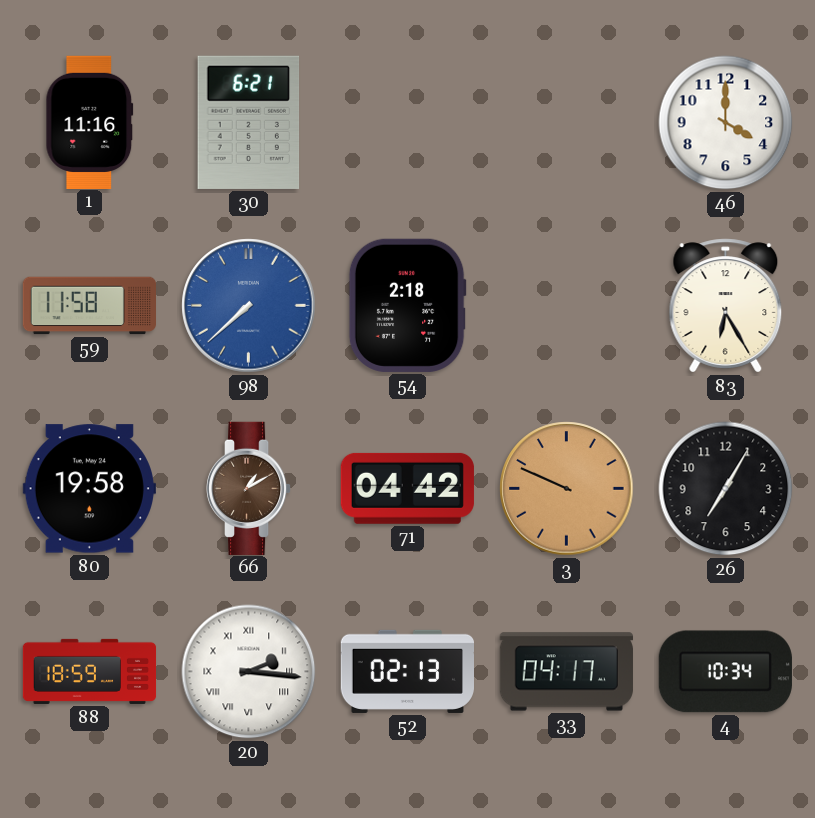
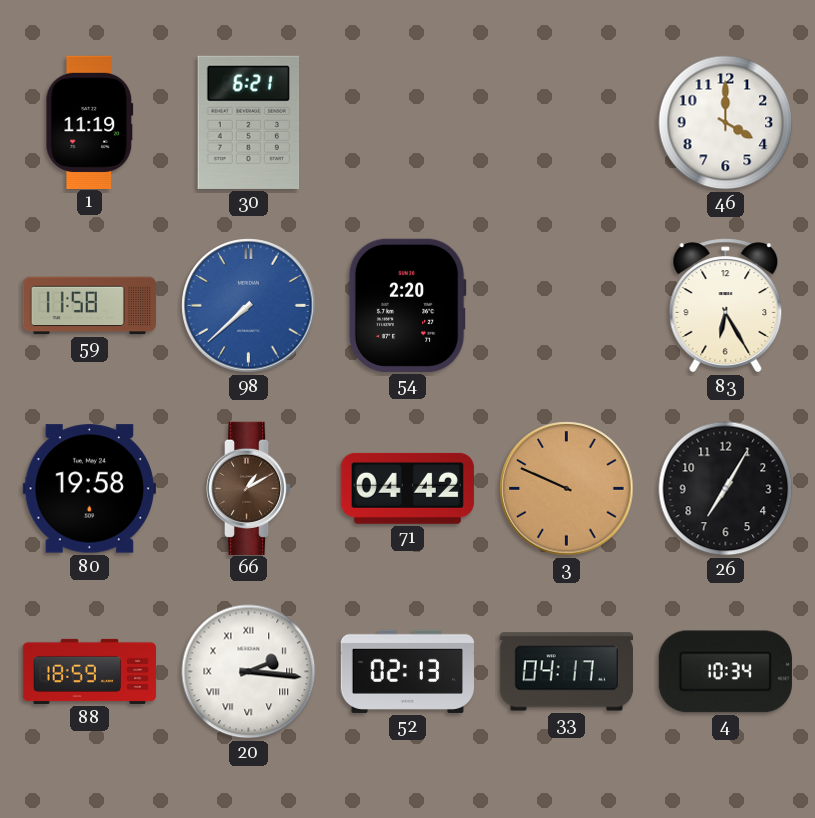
1: 11:16 -> 11:19
54: 2:18 -> 2:20
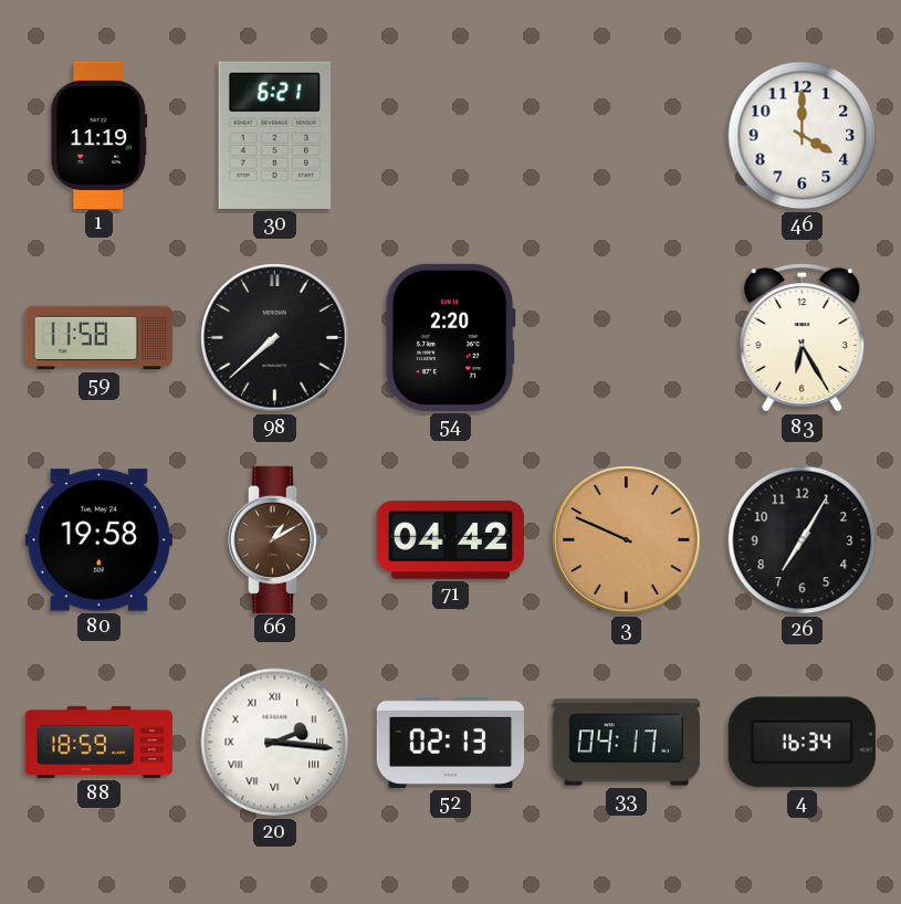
98 dial: blue -> black
4: 10:34 -> 16:34
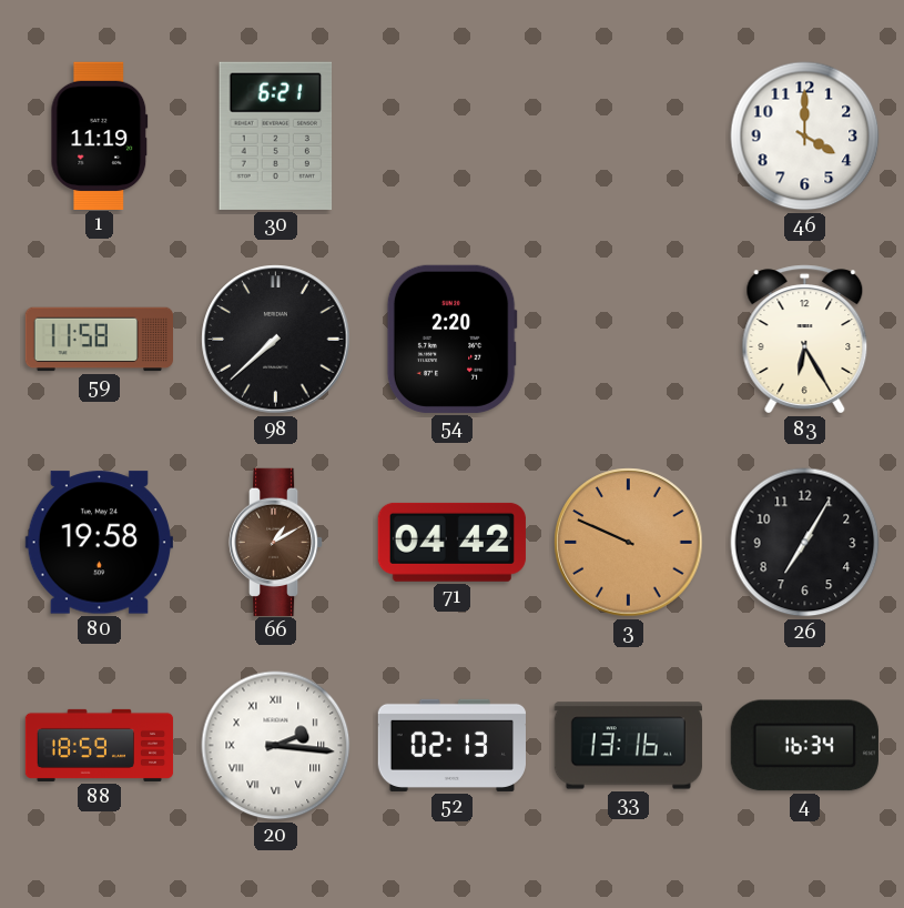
33: 04:17 -> 13:16
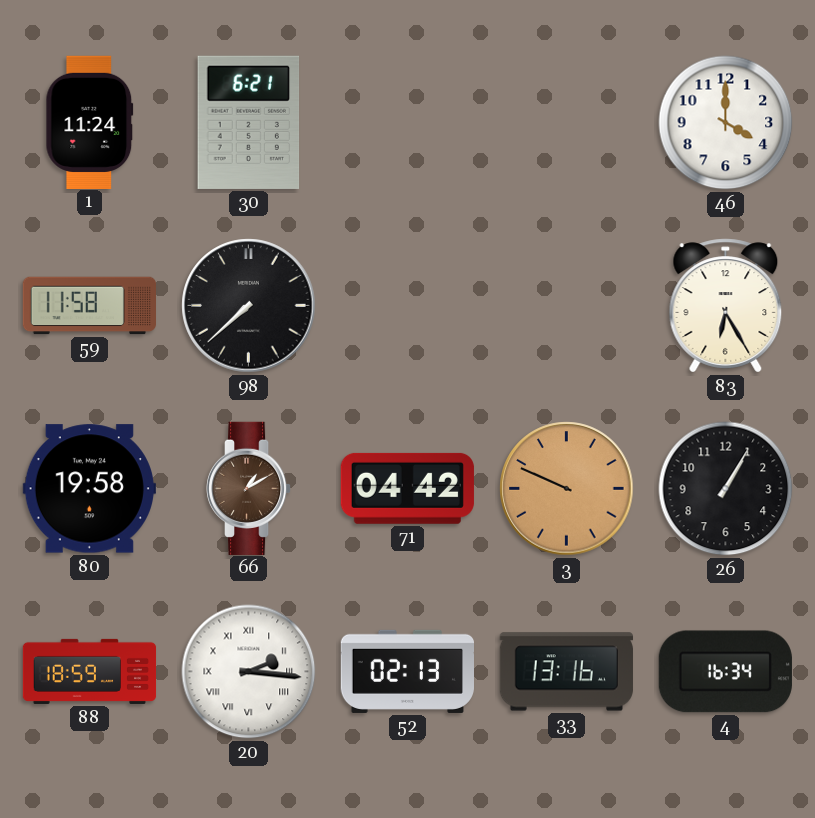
1: 11:19 -> 11:24
54: 2:20 -> none
26: 7:05 -> 1:05
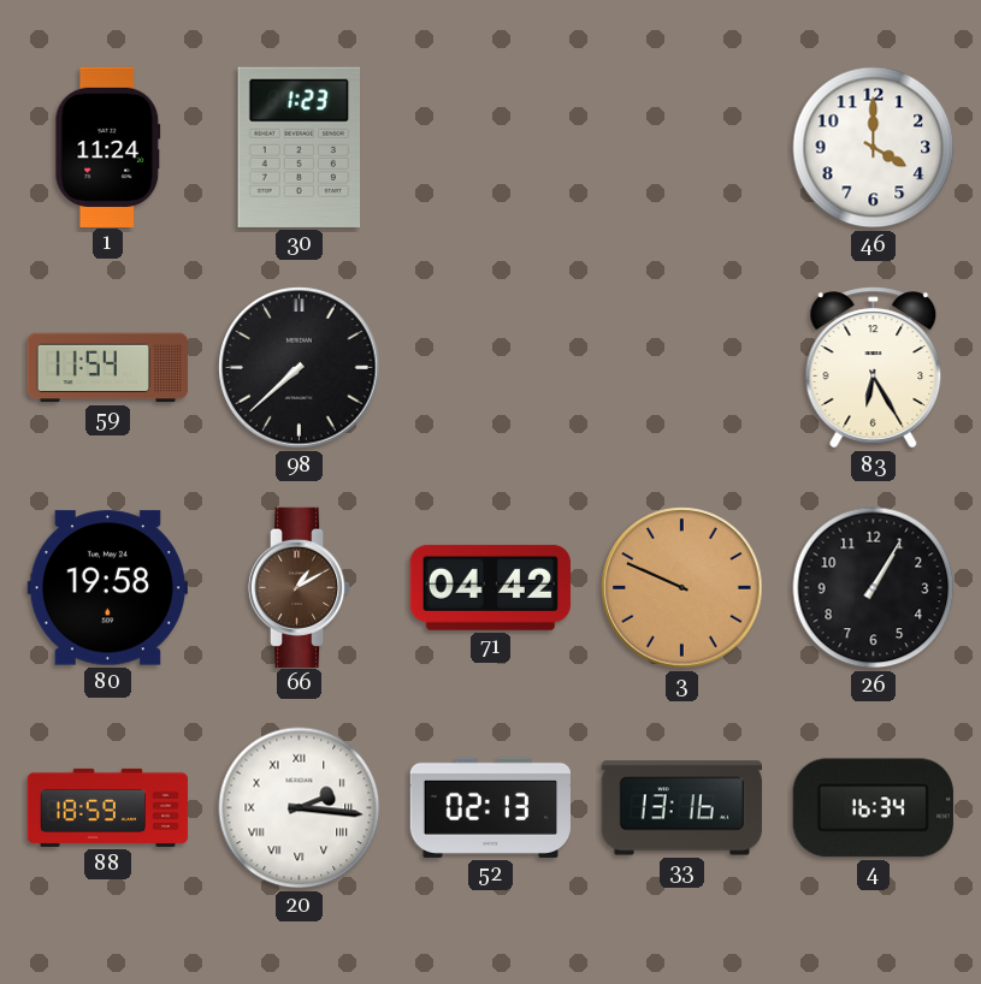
30: 6:21 -> 1:23
59: 11:58 -> 11:54
